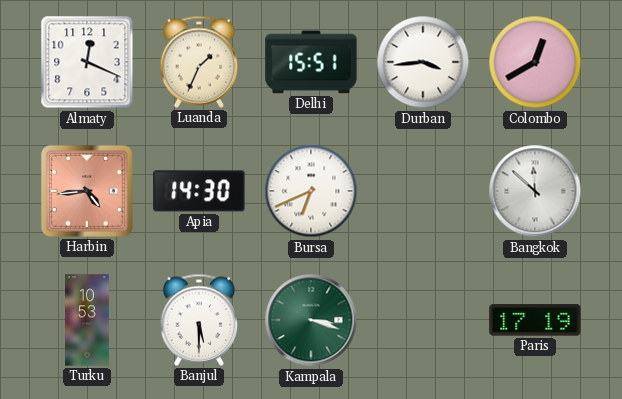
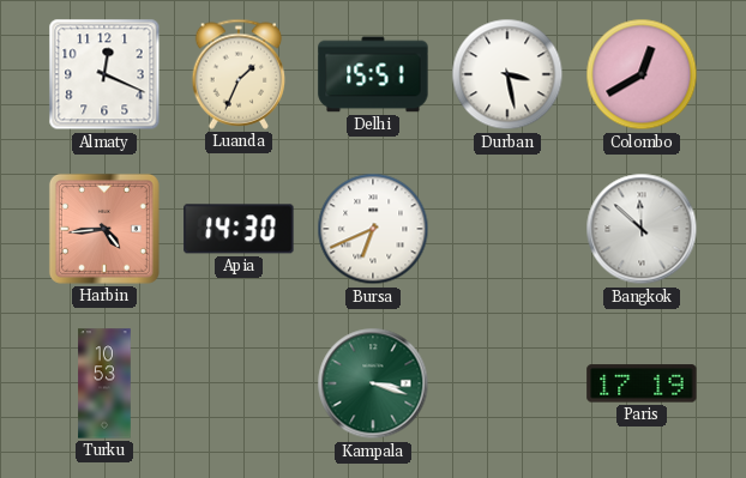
Durban: 3:44 -> 3:28
Banjul: 5:30 -> none
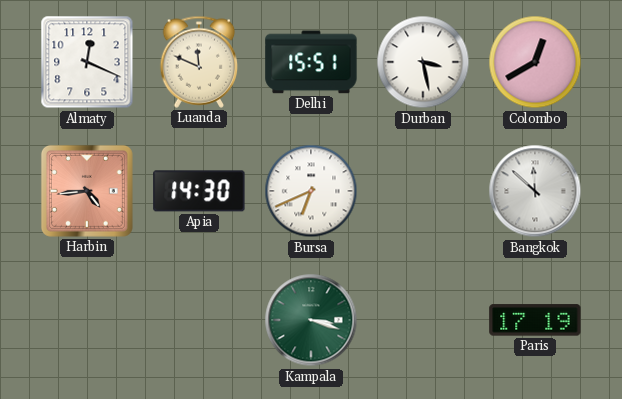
Luanda: 1:34 -> 11:49
Turku: 10:53 -> none
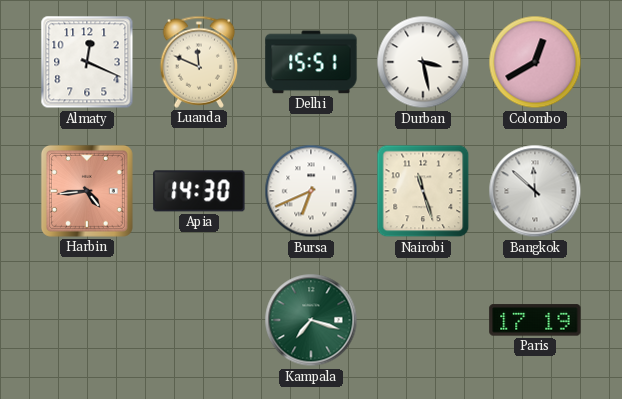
Nairobi: none -> 11:27
Kampala: 3:18 -> 7:18
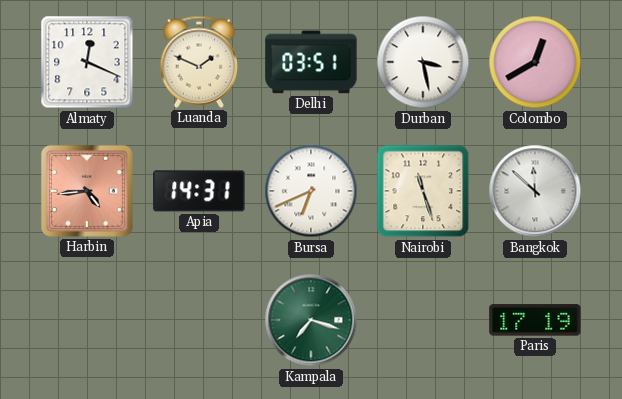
Luanda: 11:49 -> 1:49
Delhi: 15:51 -> 03:51
Apia: 14:30 -> 14:31
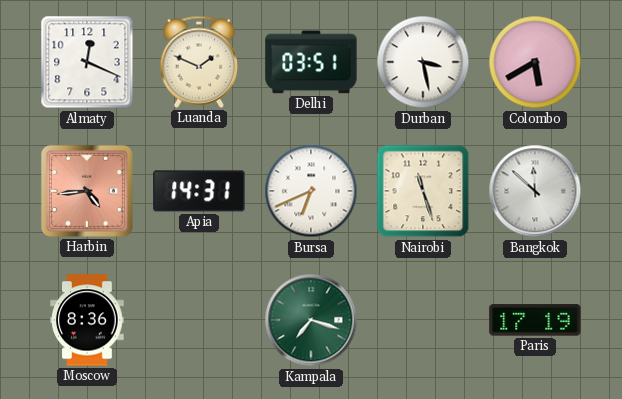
Colombo: 12:40 -> 5:40
Moscow: none -> 8:36
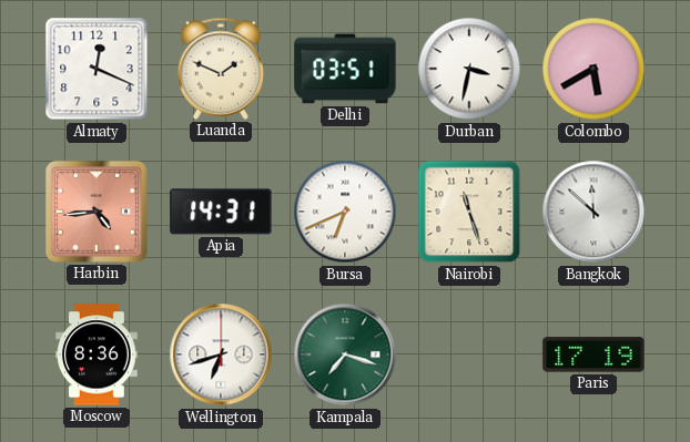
Durban: 3:28 -> 3:32
Wellington: none -> 6:42
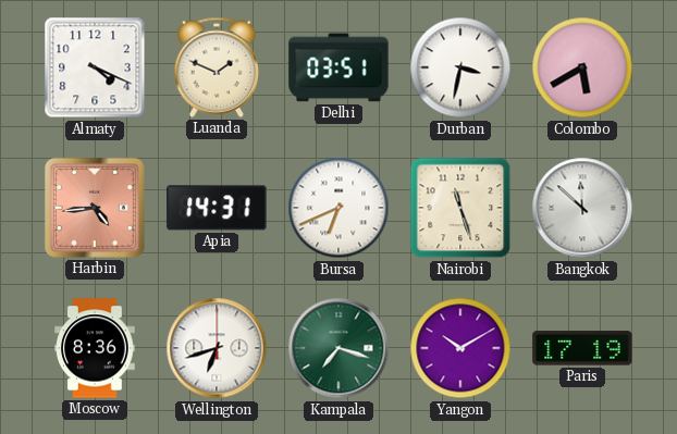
Almaty: 12:19 -> 4:19
Yangon: none -> 10:10
